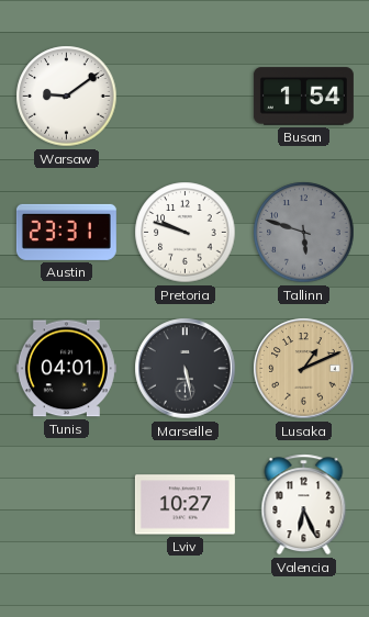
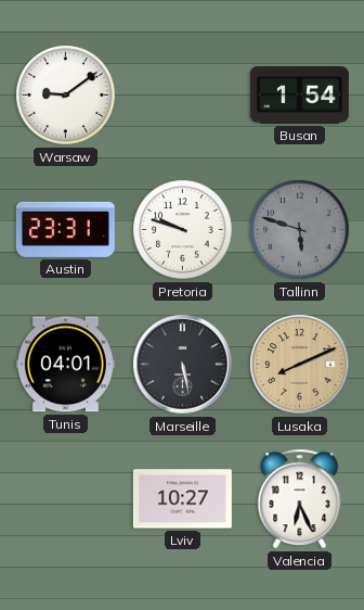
Lusaka: 1:11 -> 8:11
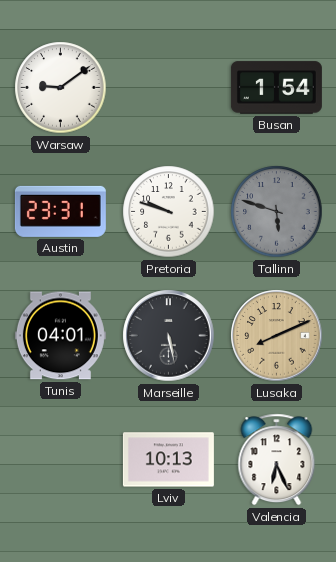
Lviv: 10:27 -> 10:13
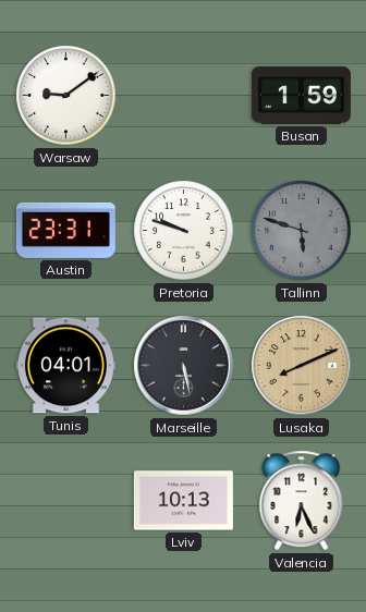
Busan: 1:54 -> 1:59
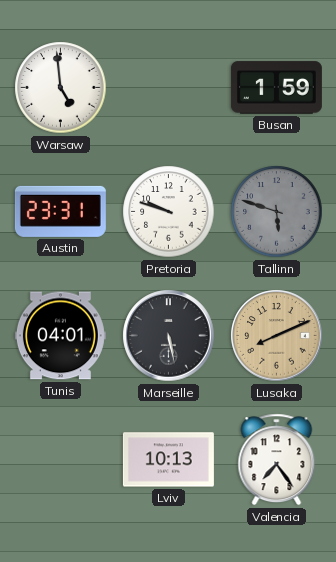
Warsaw: 9:09 -> 4:59
Valencia: 6:26 -> 7:24
